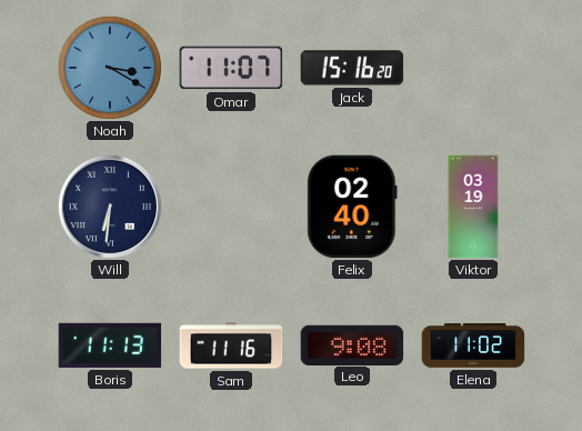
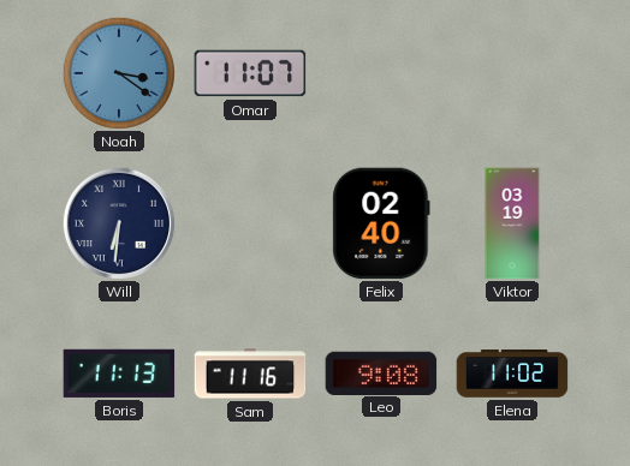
Noah: 3:20 -> 3:21
Jack: 15:16 -> none
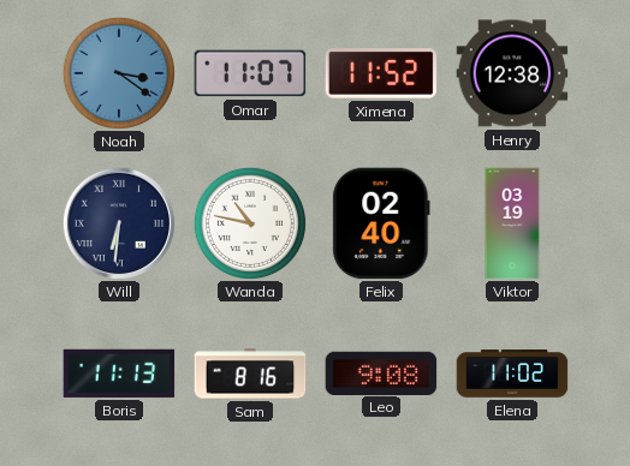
Ximena: none -> 11:52
Henry: none -> 12:38
Wanda: none -> 10:47
Sam: 11:16 -> 8:16
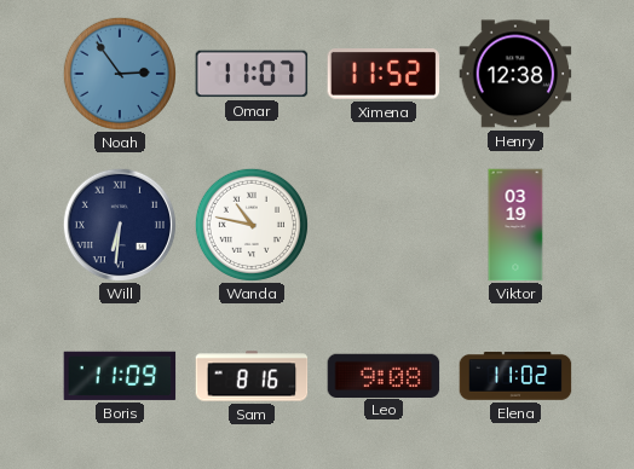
Noah: 3:21 -> 2:54
Felix: 02:40 -> none
Boris: 11:13 -> 11:09
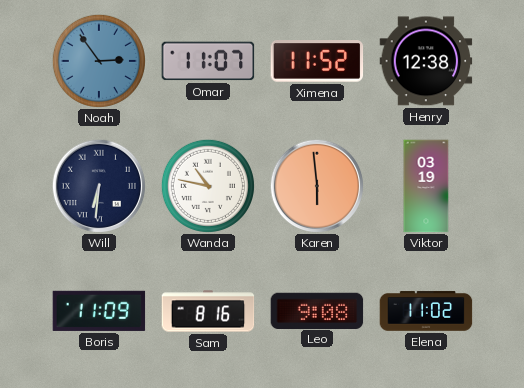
Karen: none -> 5:59
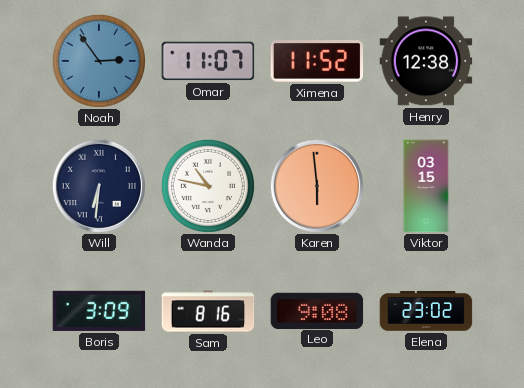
Viktor: 03:19 -> 03:15
Boris: 11:09 -> 3:09
Elena: 11:02 -> 23:02
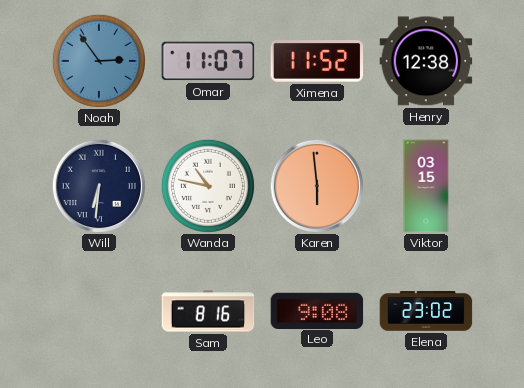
Boris: 3:09 -> none
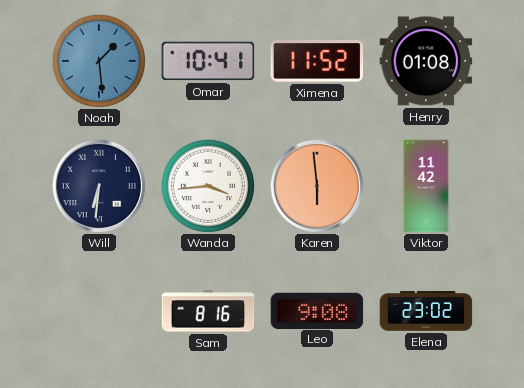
Noah: 2:54 -> 1:29
Omar: 11:07 -> 10:41
Henry: 12:38 -> 01:08
Wanda: 10:47 -> 3:44
Viktor: 03:15 -> 11:42
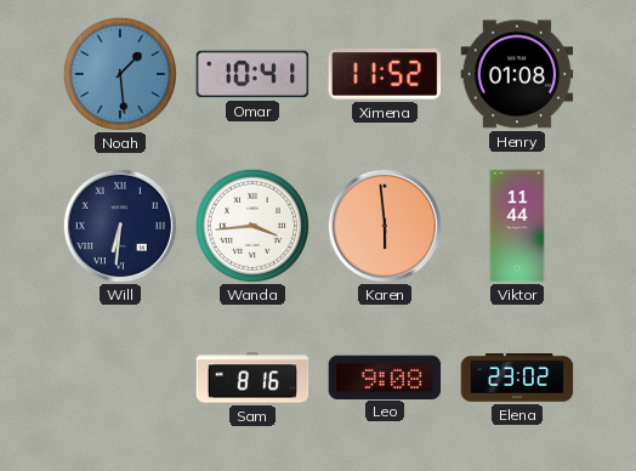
Viktor: 11:42 -> 11:44
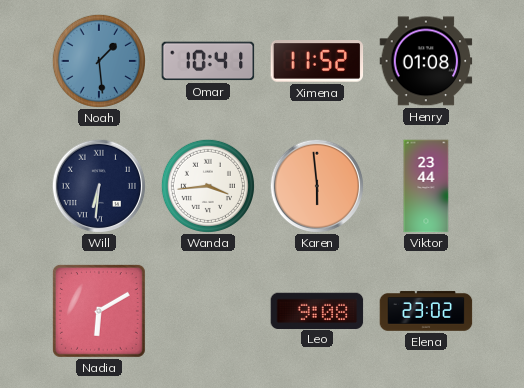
Viktor: 11:44 -> 23:44
Nadia: none -> 6:10
Sam: 8:16 -> none
